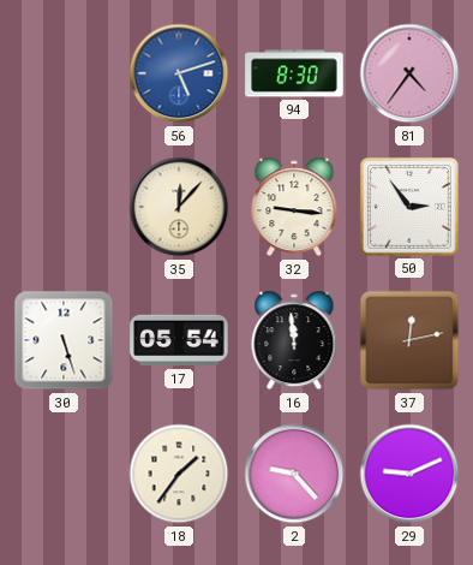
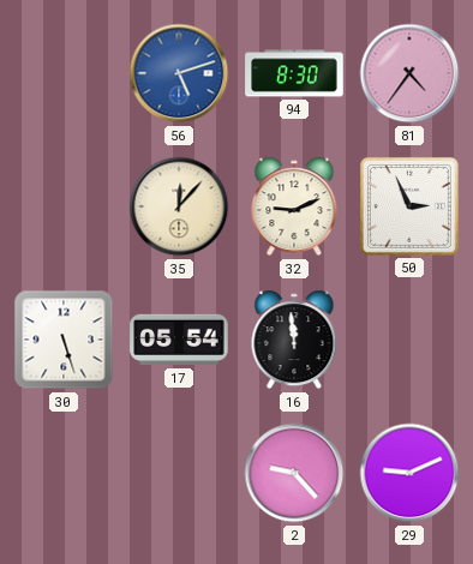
32: 9:16 -> 9:11
50: 2:54 -> 2:56
37: 12:13 -> none
18: 1:36 -> none
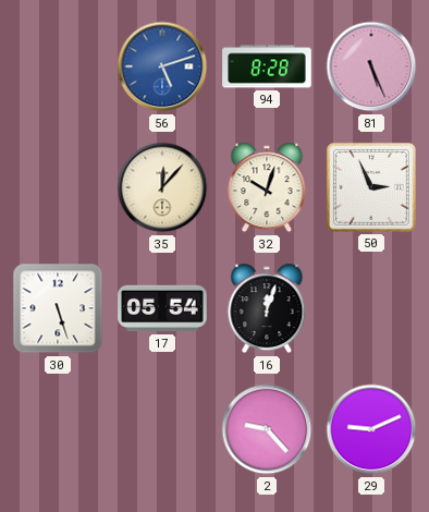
94: 8:30 -> 8:28
81: 4:36 -> 5:26
32: 9:11 -> 10:03
16: 11:59 -> 12:03
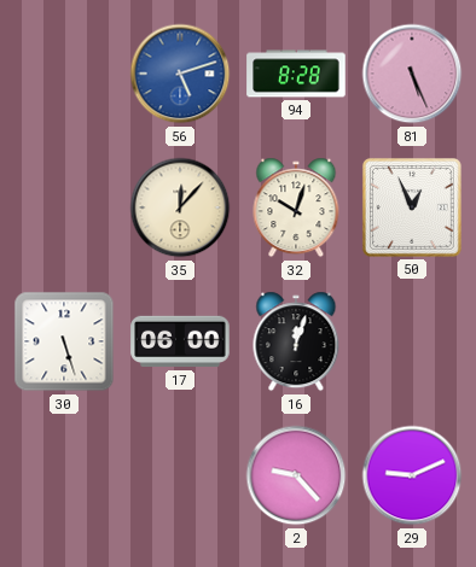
50: 2:56 -> 12:56
17: 05:54 -> 06:00
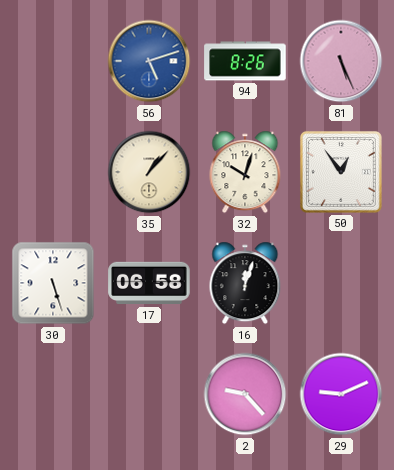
94: 8:28 -> 8:26
35: 12:07 -> 1:07
50: 12:56 -> 12:54
17: 06:00 -> 06:58
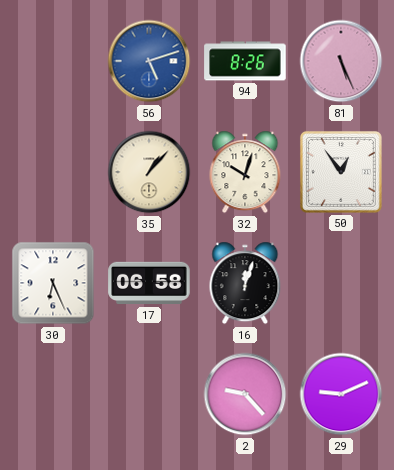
30: 5:27 -> 6:26
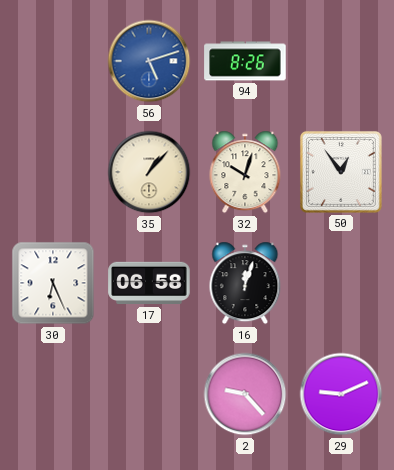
81: 5:26 -> none
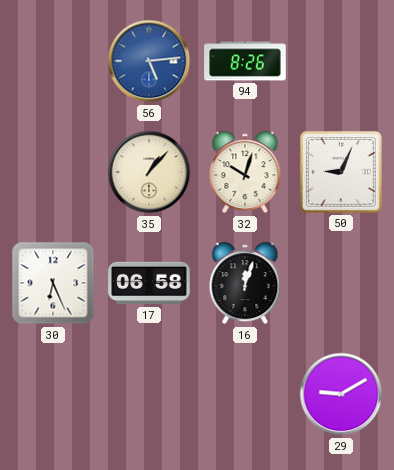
56: 5:12 -> 5:14
50: 12:54 -> 9:04
2: 9:23 -> none
29: 9:11 -> 9:10
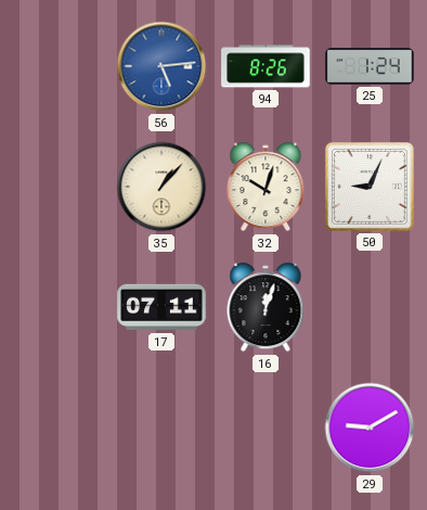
25: none -> 1:24
30: 6:26 -> none
17: 06:58 -> 07:11
